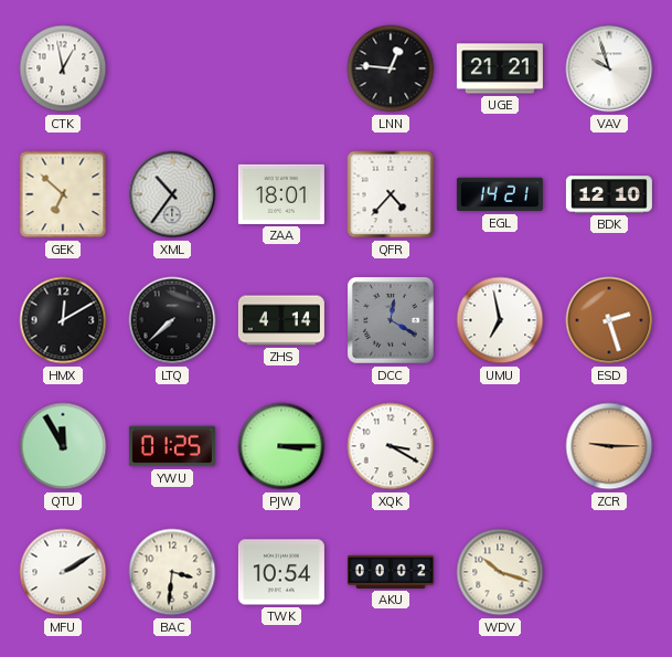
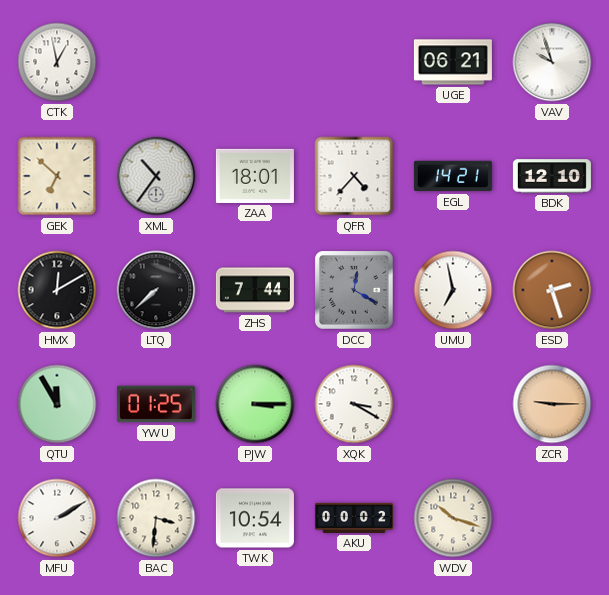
LNN: 12:46 -> none
UGE: 21:21 -> 06:21
ZHS: 4:14 -> 7:44
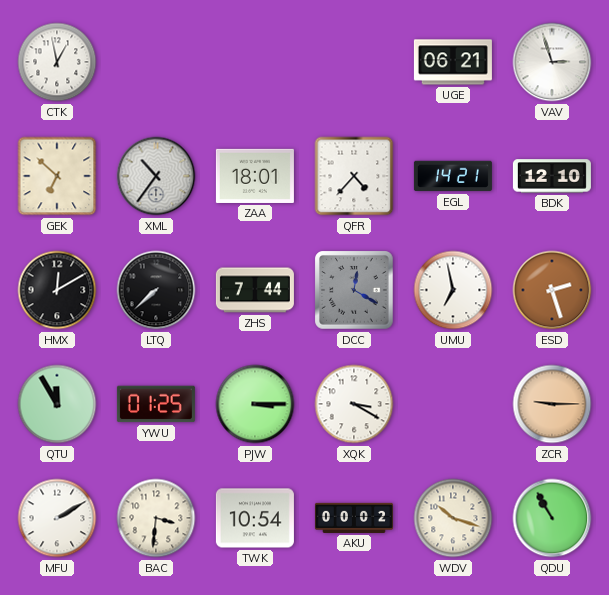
VAV: 9:57 -> 2:57
QDU: none -> 10:55
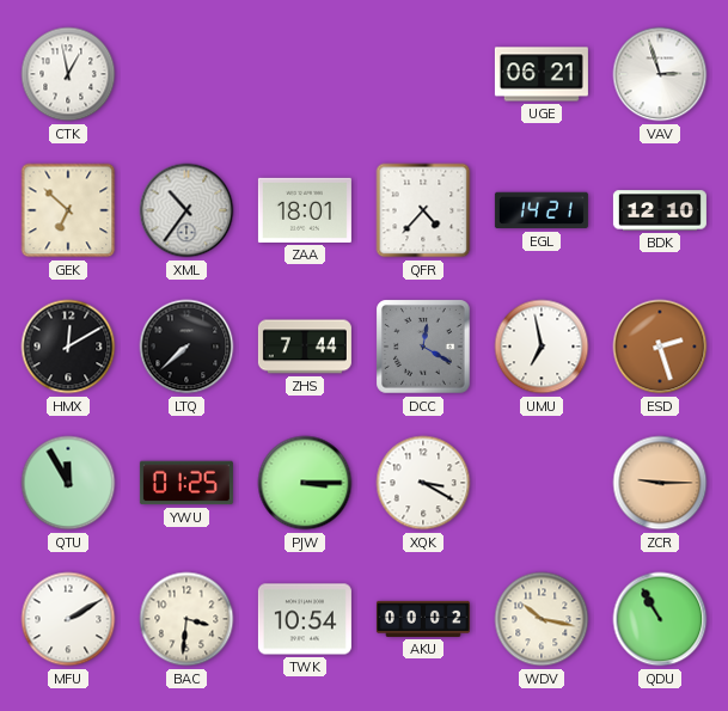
WDV: 10:18 -> 10:17
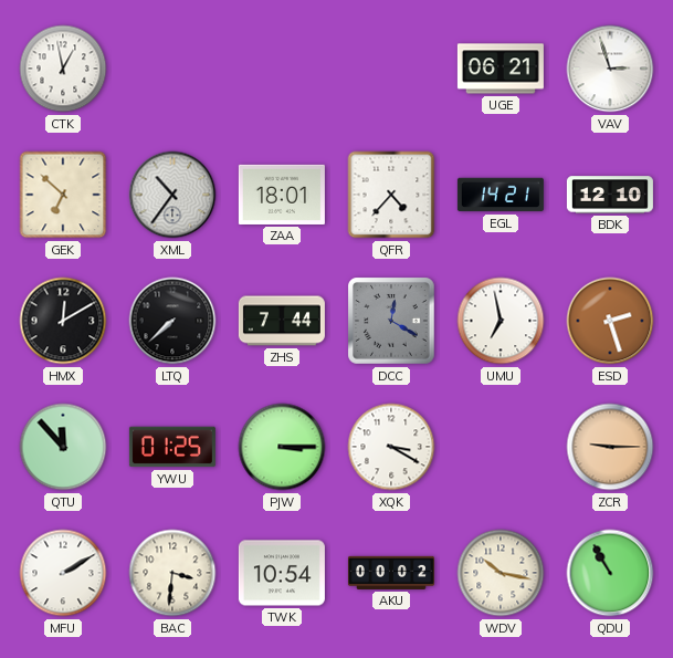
QTU: 11:55 -> 11:53
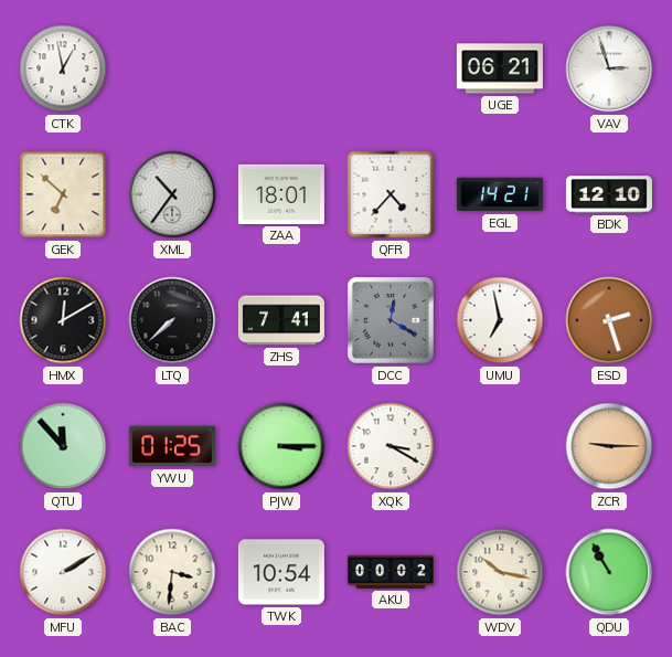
ZHS: 7:44 -> 7:41
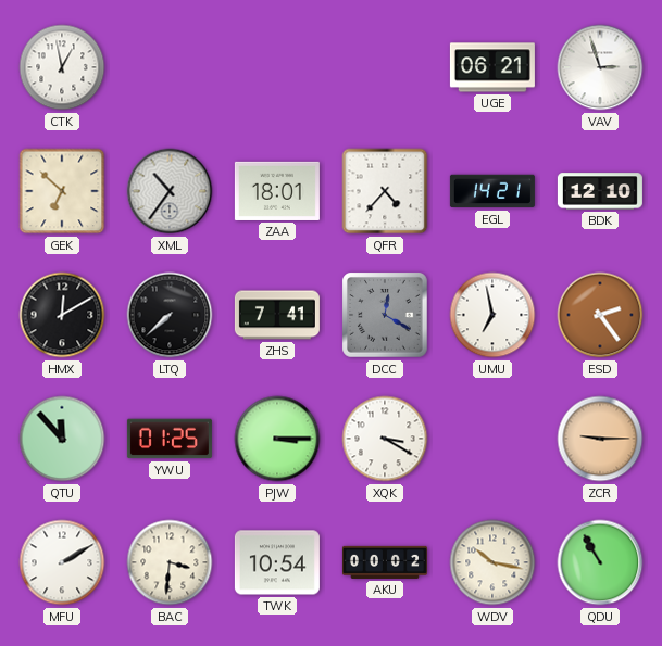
ESD: 2:27 -> 2:24
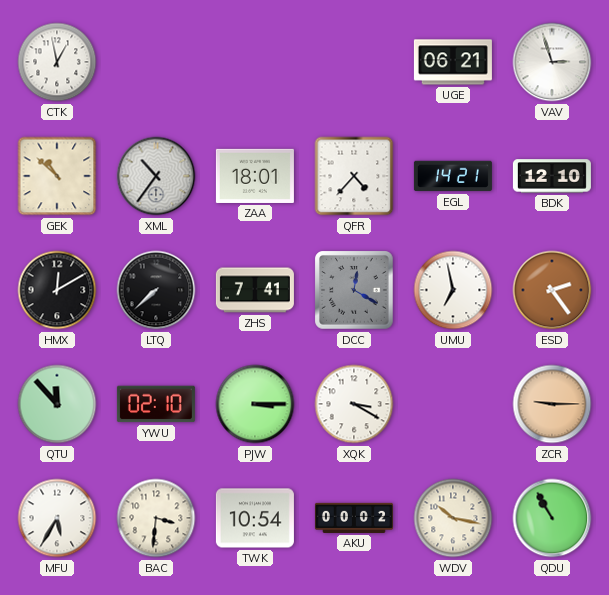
GEK: 6:52 -> 10:52
YWU: 01:25 -> 02:10
MFU: 2:10 -> 5:35
